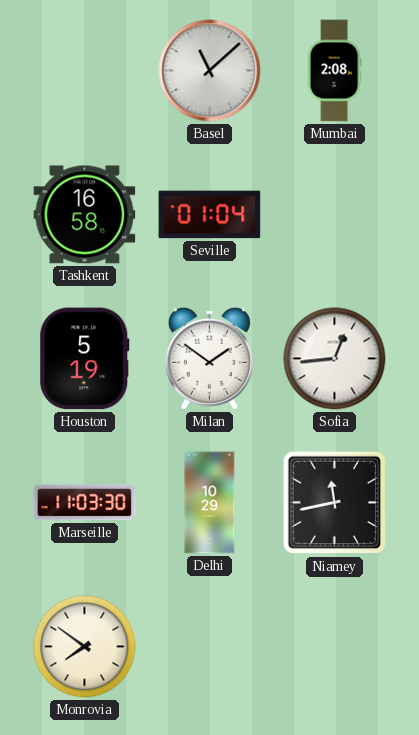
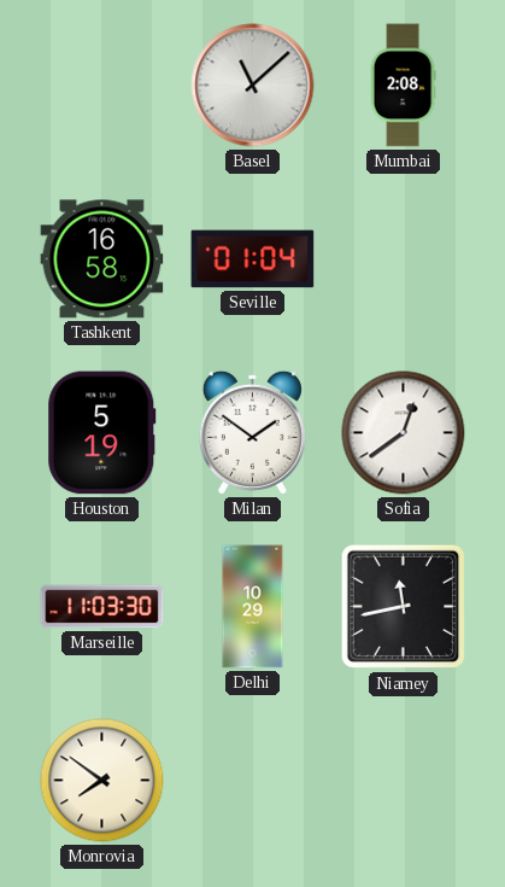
Sofia: 12:44 -> 12:39
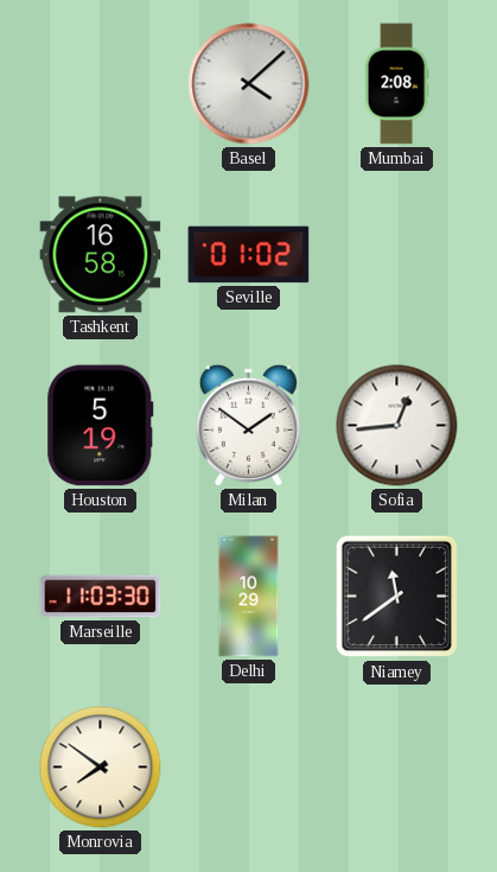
Basel: 11:08 -> 4:08
Seville: 01:04 -> 01:02
Sofia: 12:39 -> 12:44
Niamey: 11:43 -> 11:39
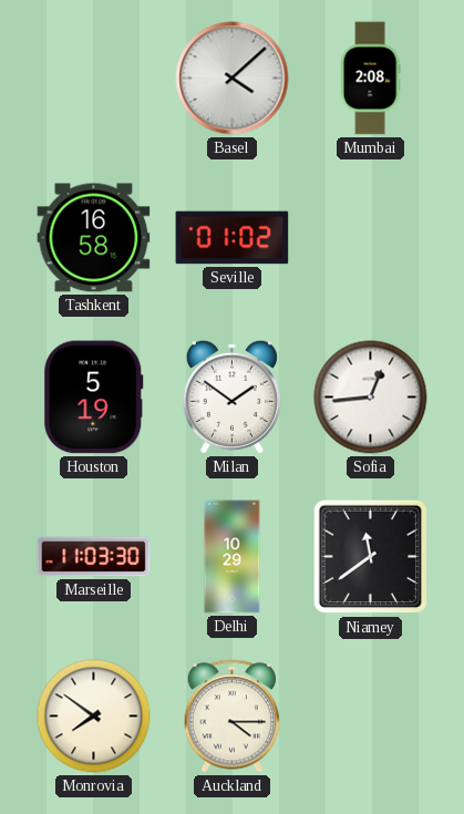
Auckland: none -> 4:15
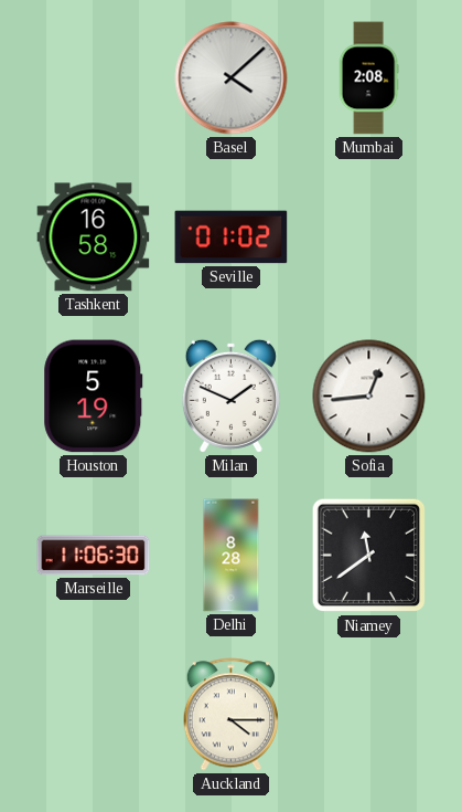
Milan: 1:51 -> 1:49
Marseille: 11:03 -> 11:06
Delhi: 10:29 -> 8:28
Monrovia: 7:51 -> none
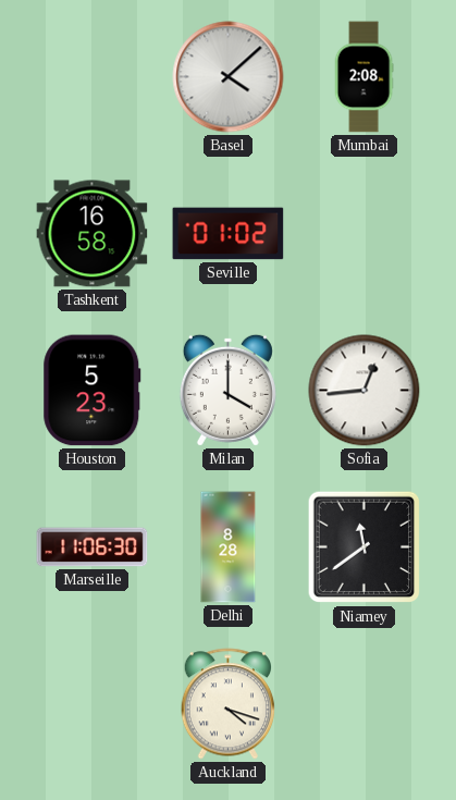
Houston: 5:19 -> 5:23
Milan: 1:49 -> 4:00
Auckland: 4:15 -> 4:18
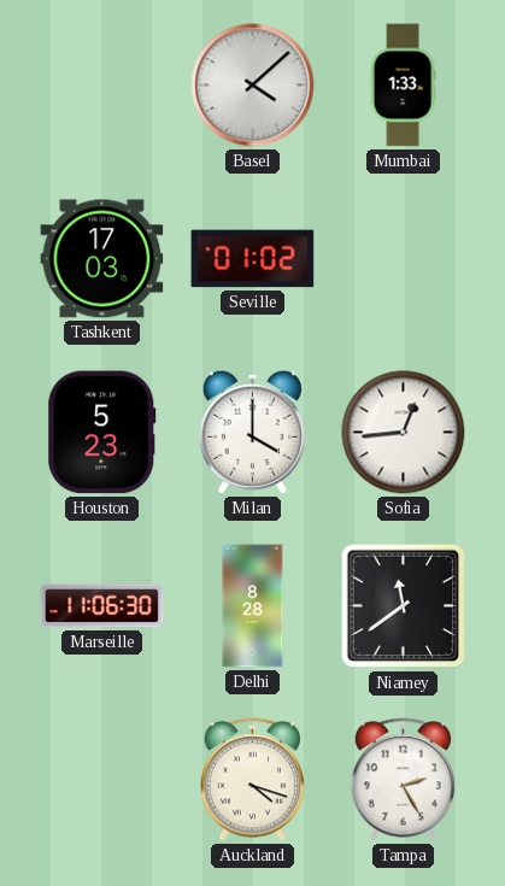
Mumbai: 2:08 -> 1:33
Tashkent: 16:58 -> 17:03
Tampa: none -> 2:25
